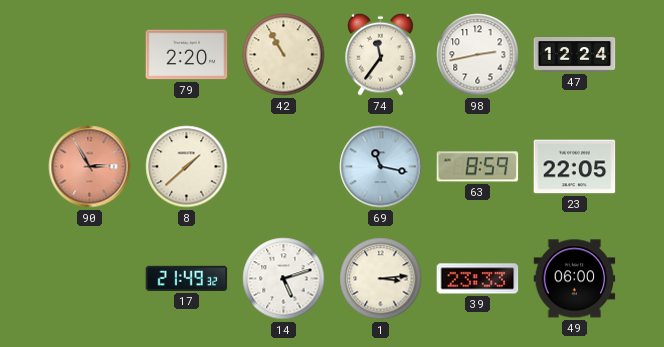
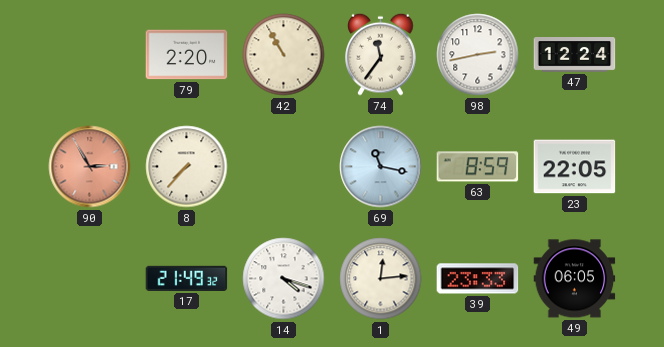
8: 1:38 -> 7:37
14: 5:12 -> 4:18
1: 3:14 -> 12:14
49: 06:00 -> 06:05
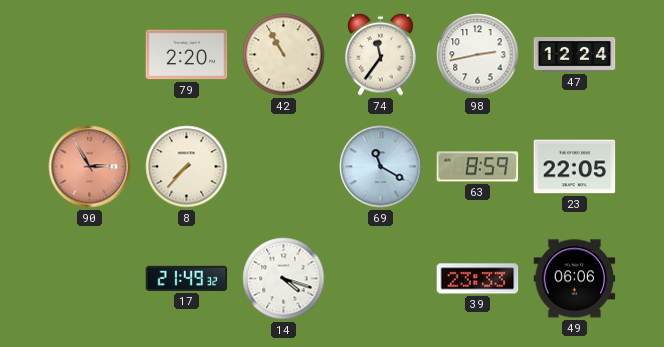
69: 11:17 -> 11:20
1: 12:14 -> none
49: 06:05 -> 06:06
